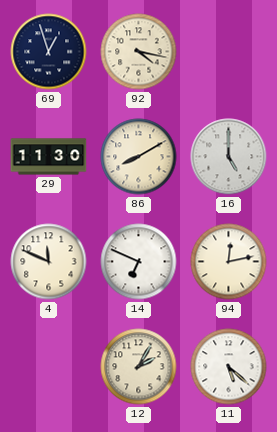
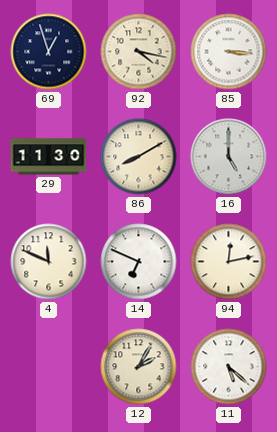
85: none -> 3:16
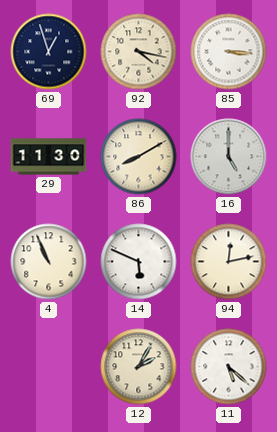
4: 11:49 -> 10:56
14: 6:49 -> 5:49
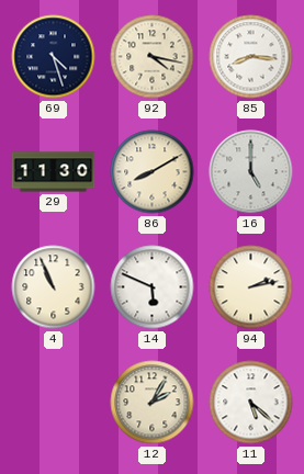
69: 12:57 -> 4:27
85: 3:16 -> 8:16
94: 12:13 -> 2:13
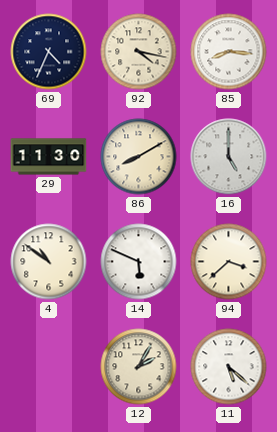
69: 4:27 -> 4:34
4: 10:56 -> 10:51
94: 2:13 -> 3:38
